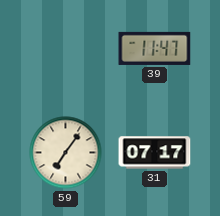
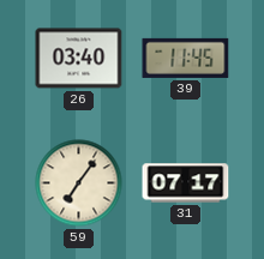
26: none -> 03:40
39: 11:47 -> 11:45
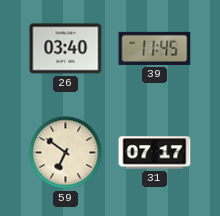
59: 7:06 -> 6:51
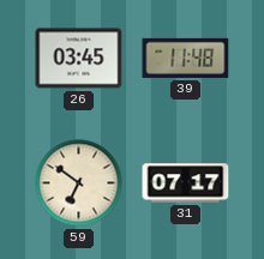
26: 03:40 -> 03:45
39: 11:45 -> 11:48
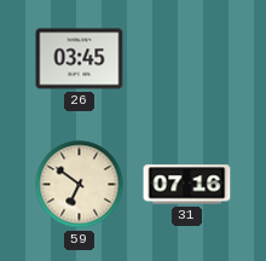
39: 11:48 -> none
31: 07:17 -> 07:16
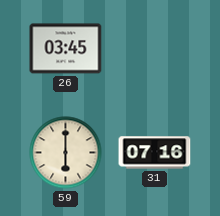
59: 6:51 -> 6:00
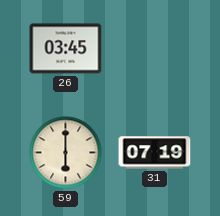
31: 07:16 -> 07:19
